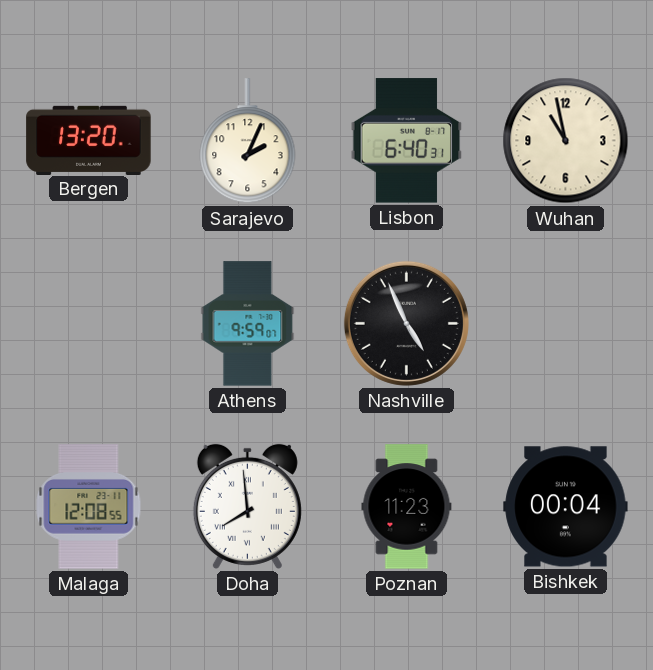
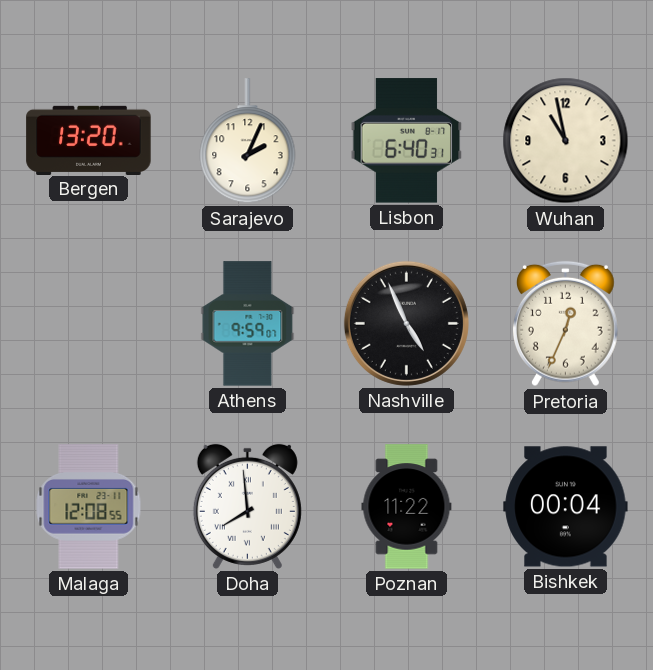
Pretoria: none -> 12:34
Poznan: 11:23 -> 11:22
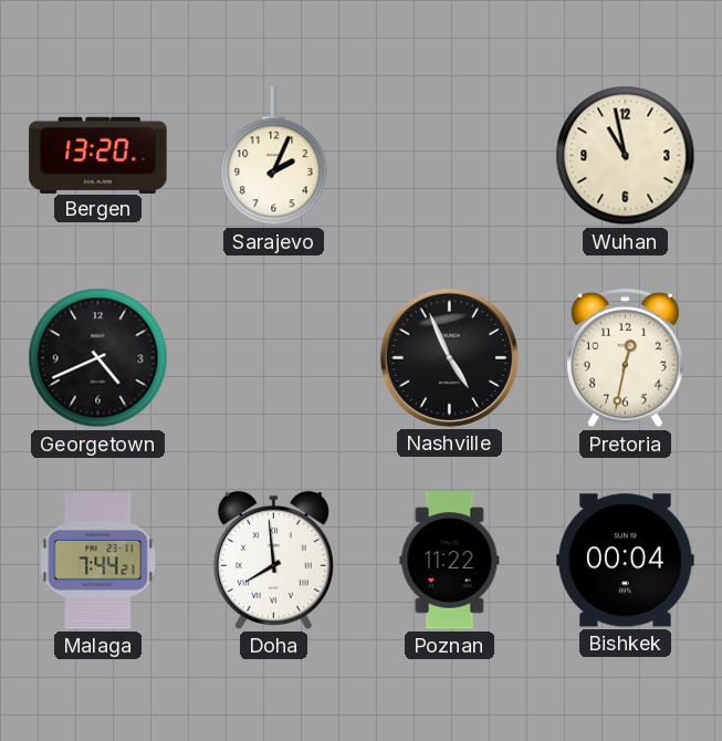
Lisbon: 6:40 -> none
Georgetown: none -> 4:41
Athens: 9:59 -> none
Pretoria: 12:34 -> 12:32
Malaga: 12:08 -> 7:44
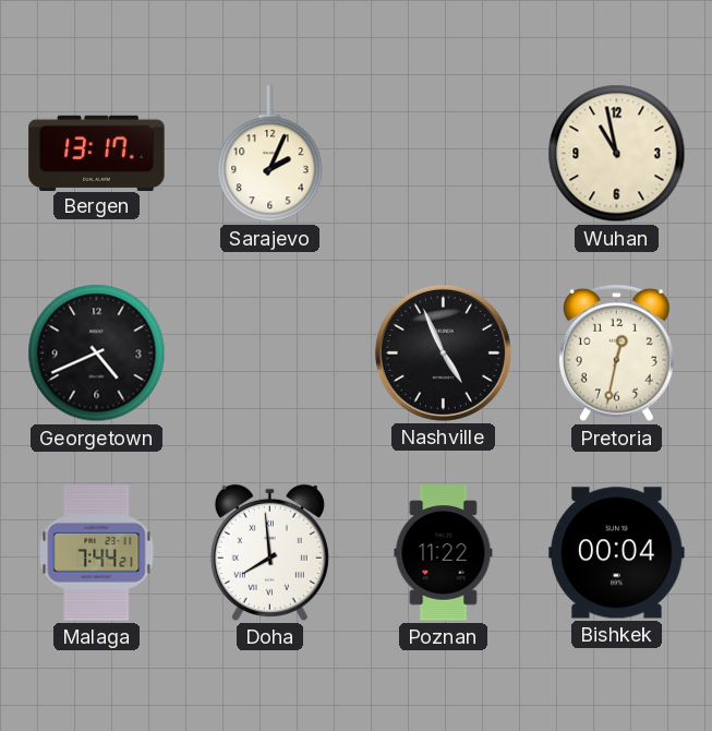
Bergen: 13:20 -> 13:17
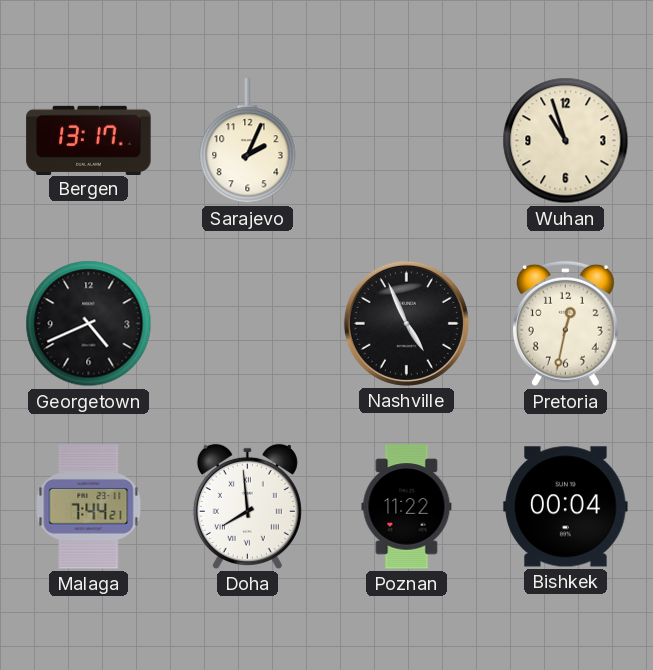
Wuhan: 10:58 -> 10:57
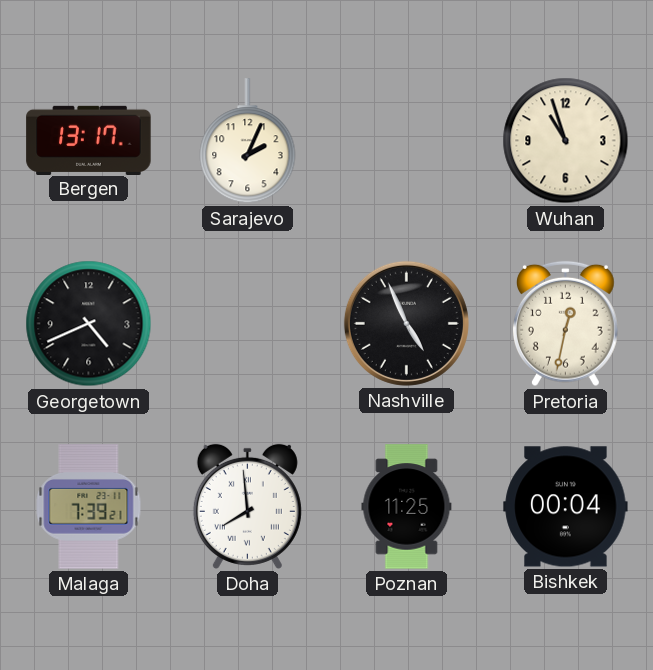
Malaga: 7:44 -> 7:39
Poznan: 11:22 -> 11:25
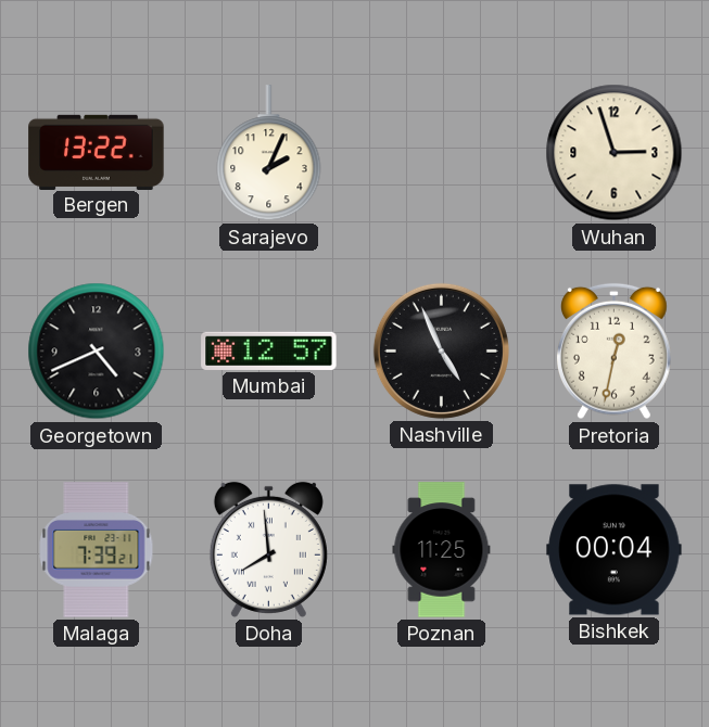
Bergen: 13:17 -> 13:22
Wuhan: 10:57 -> 2:57
Mumbai: none -> 12:57
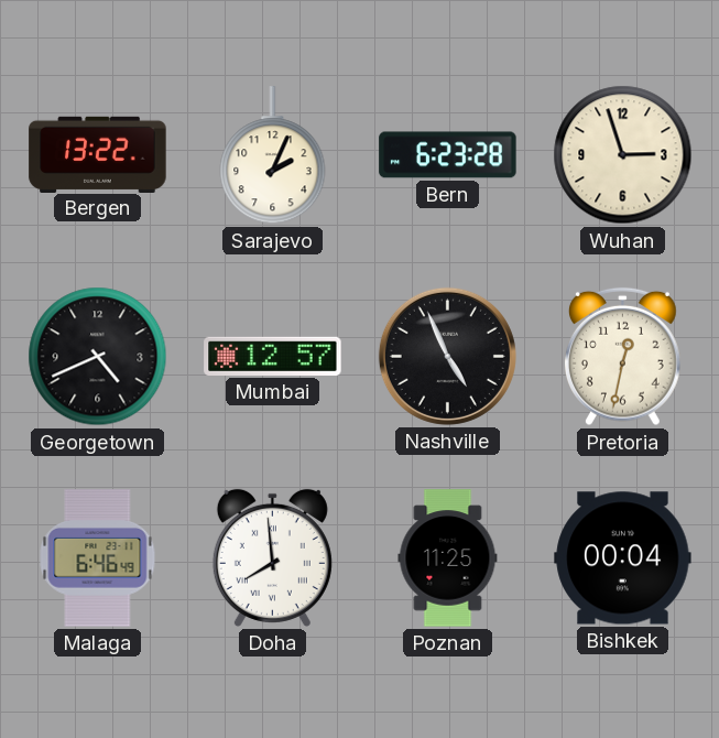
Bern: none -> 6:23
Malaga: 7:39 -> 6:46
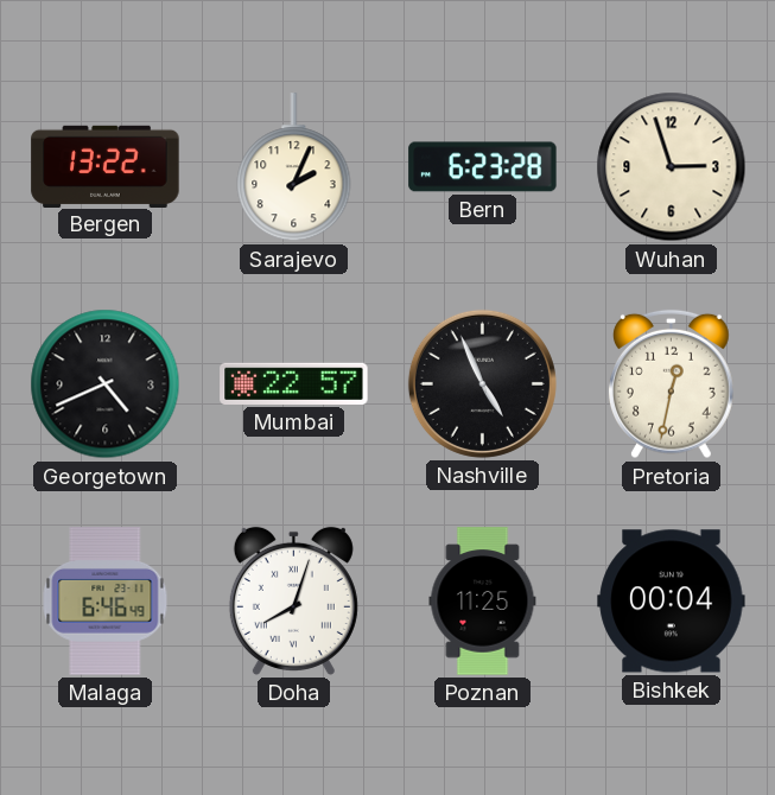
Mumbai: 12:57 -> 22:57
Doha: 7:59 -> 8:03
